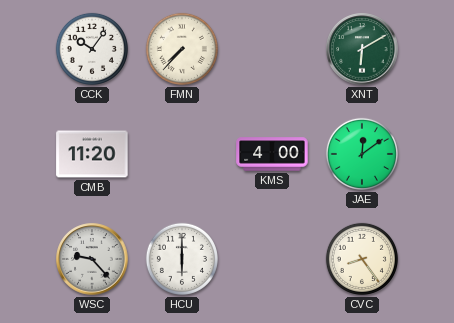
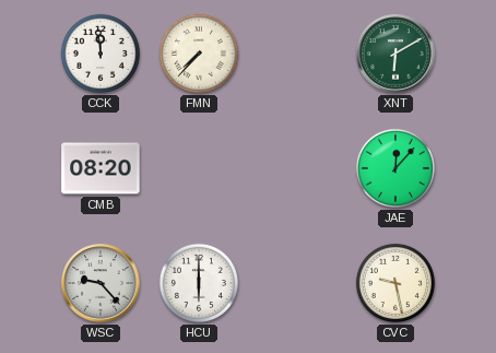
CCK: 10:06 -> 11:59
CMB: 11:20 -> 08:20
KMS: 4:00 -> none
JAE: 12:09 -> 12:07
CVC: 8:24 -> 9:28
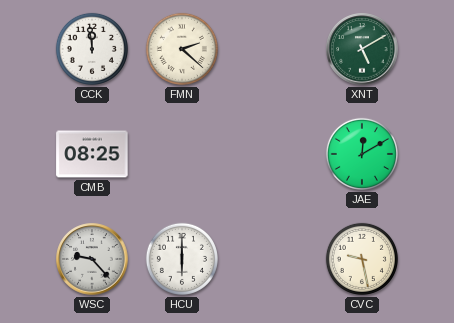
FMN: 7:37 -> 2:22
XNT: 6:10 -> 5:10
CMB: 08:20 -> 08:25
JAE: 12:07 -> 12:10
